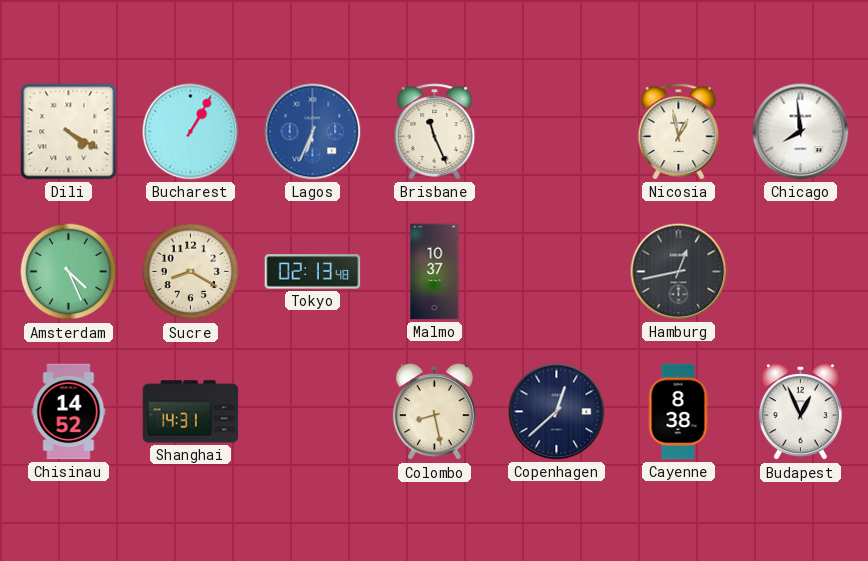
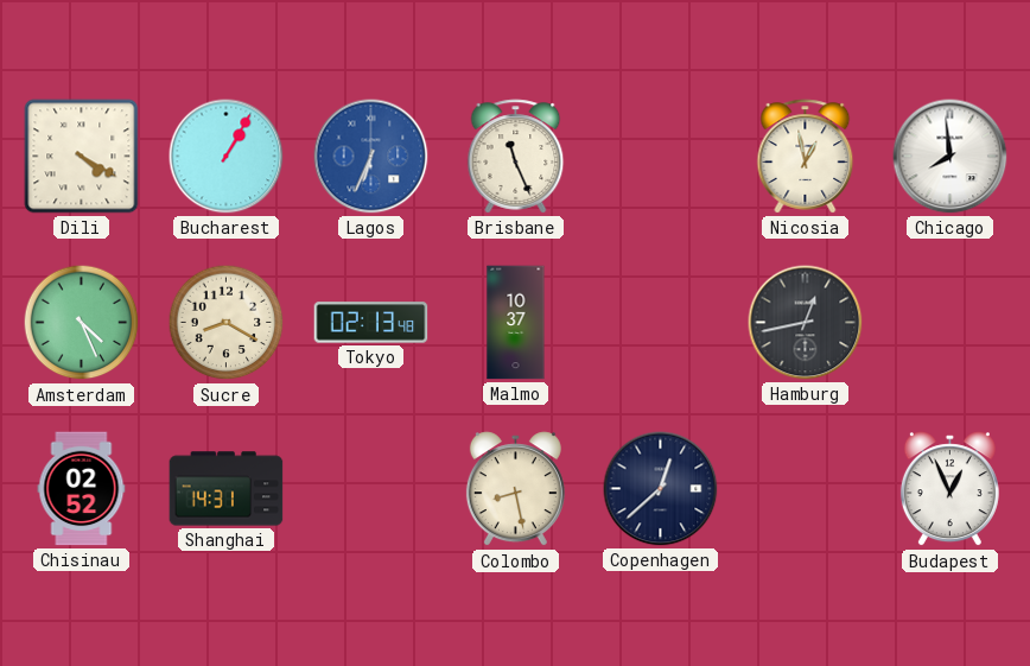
Chisinau: 14:52 -> 02:52
Cayenne: 8:38 -> none
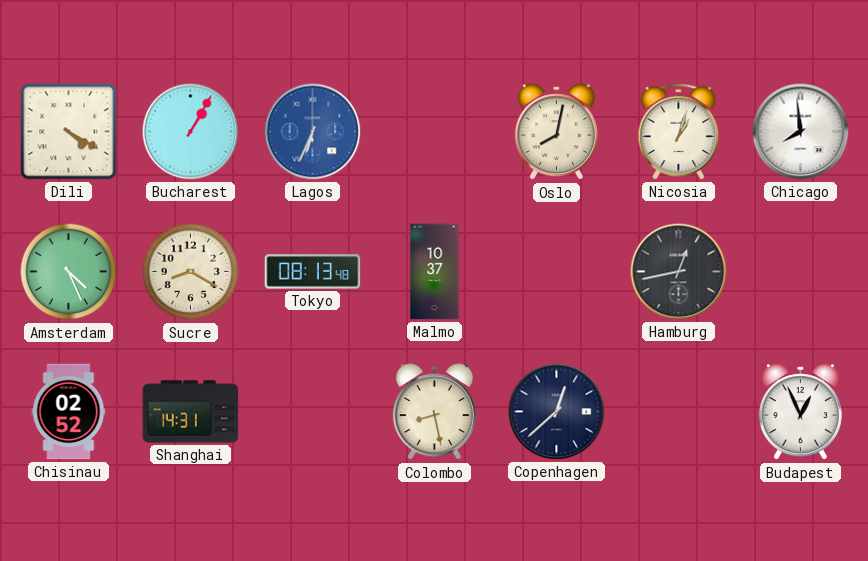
Brisbane: 11:26 -> none
Oslo: none -> 8:02
Nicosia: 12:58 -> 1:03
Tokyo: 02:13 -> 08:13
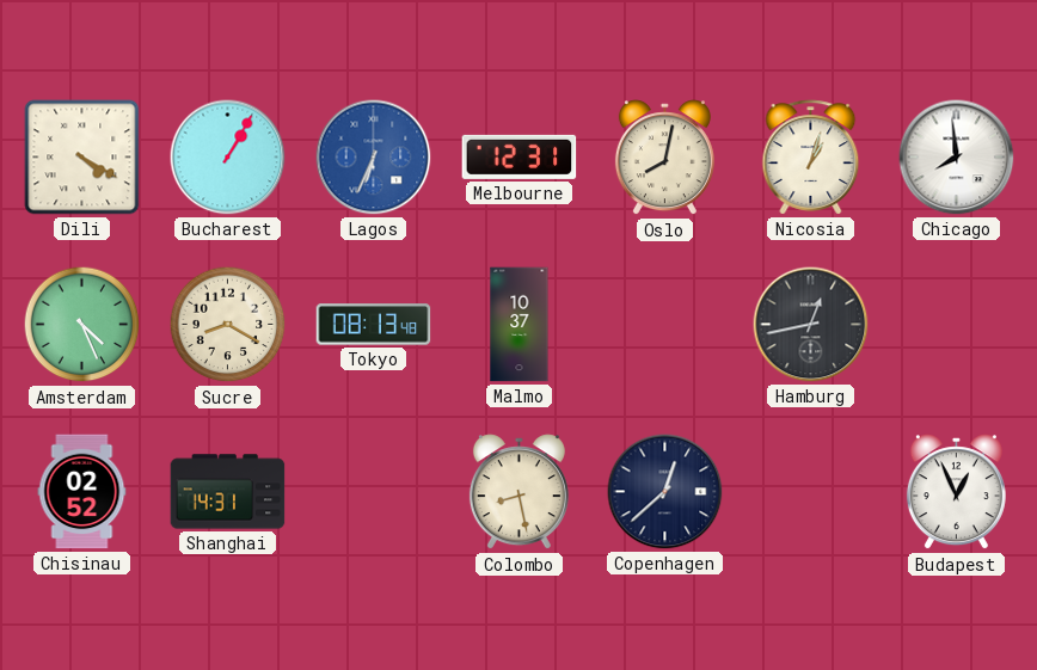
Melbourne: none -> 12:31
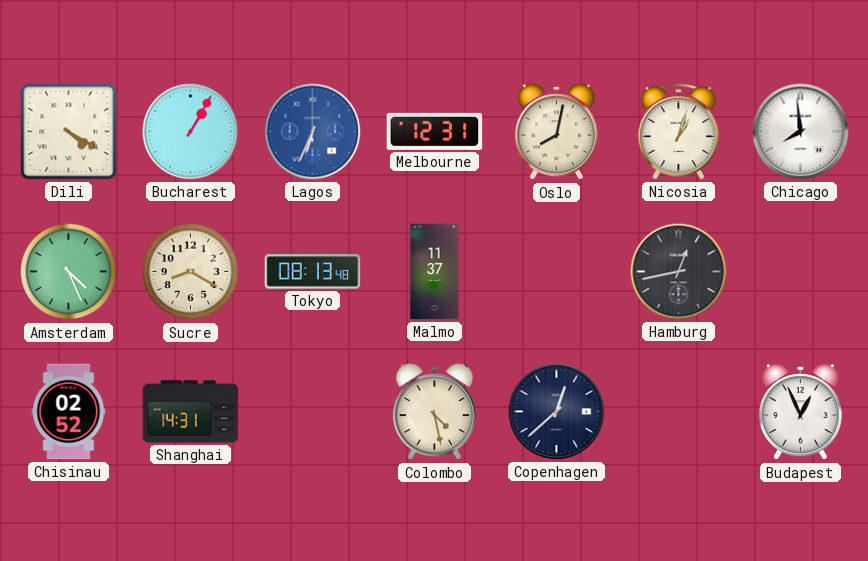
Malmo: 10:37 -> 11:37
Colombo: 8:28 -> 4:28
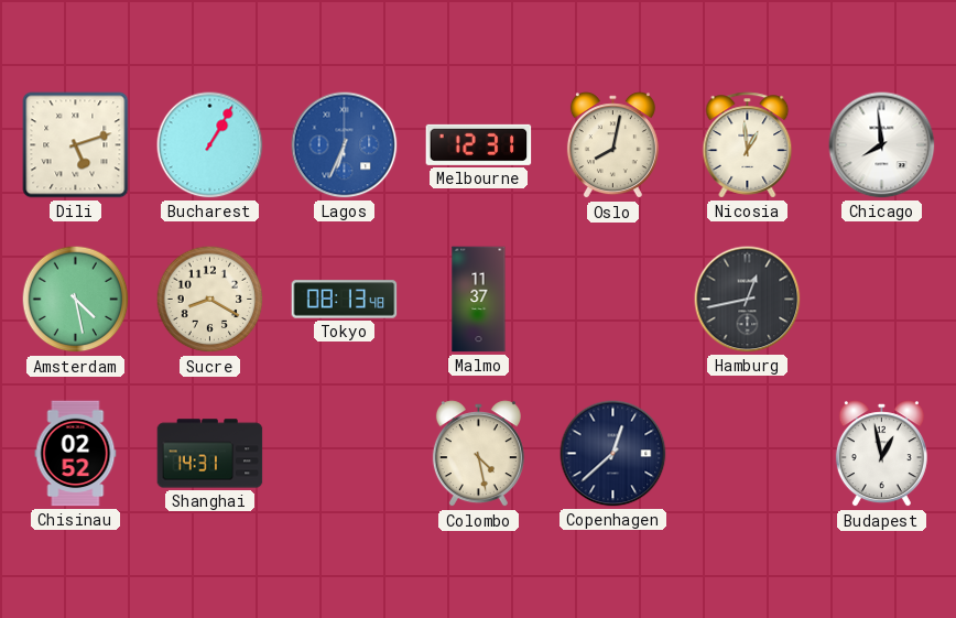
Dili: 4:20 -> 5:12
Nicosia: 1:03 -> 12:59
Amsterdam: 4:26 -> 4:28
Budapest: 12:56 -> 12:58
